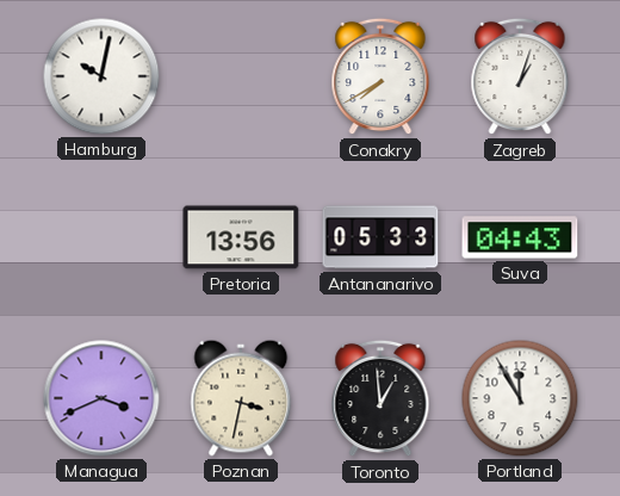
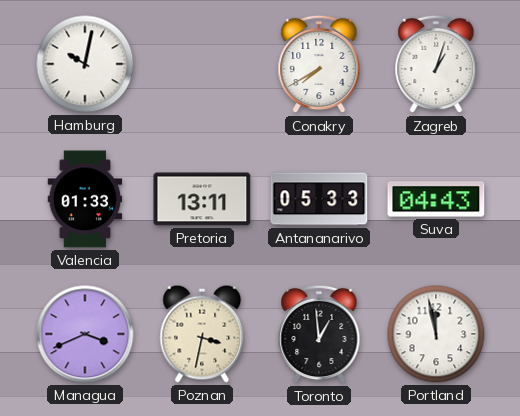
Valencia: none -> 01:33
Pretoria: 13:56 -> 13:11
Portland: 11:55 -> 11:58
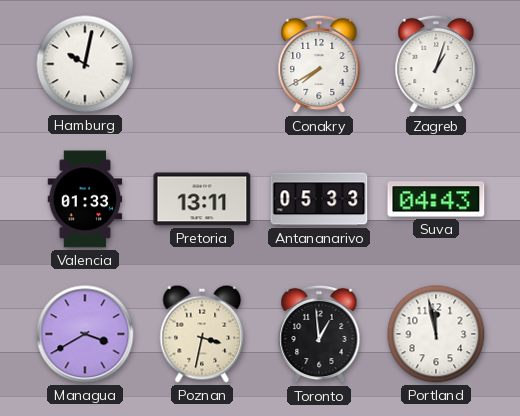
Managua: 3:41 -> 3:40
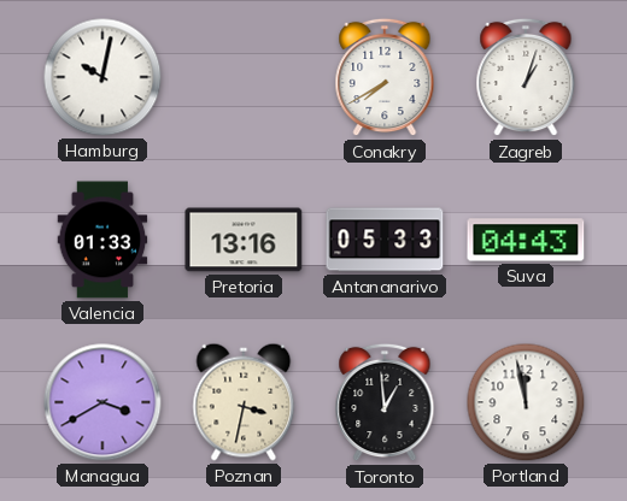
Pretoria: 13:11 -> 13:16
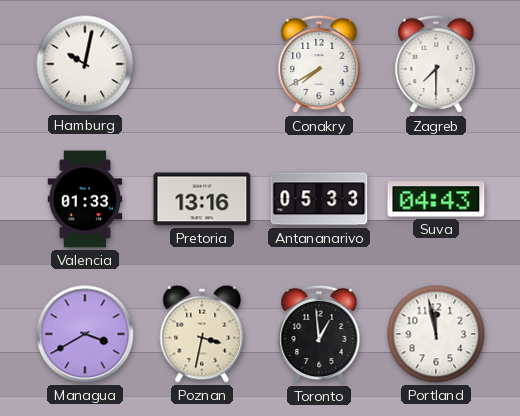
Zagreb: 1:03 -> 7:30
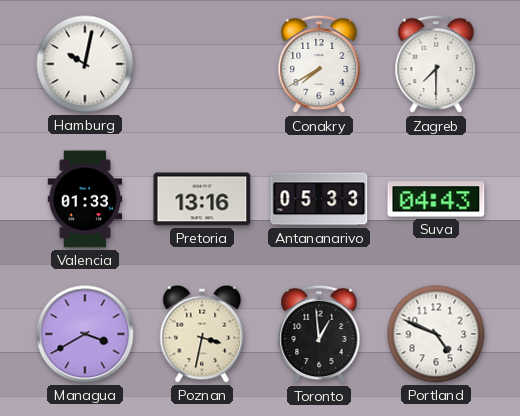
Portland: 11:58 -> 4:49
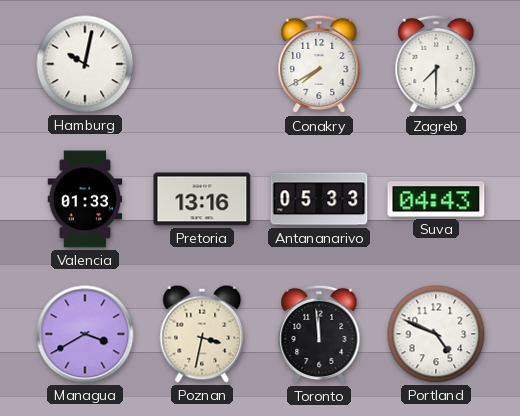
Toronto: 12:59 -> 11:59
